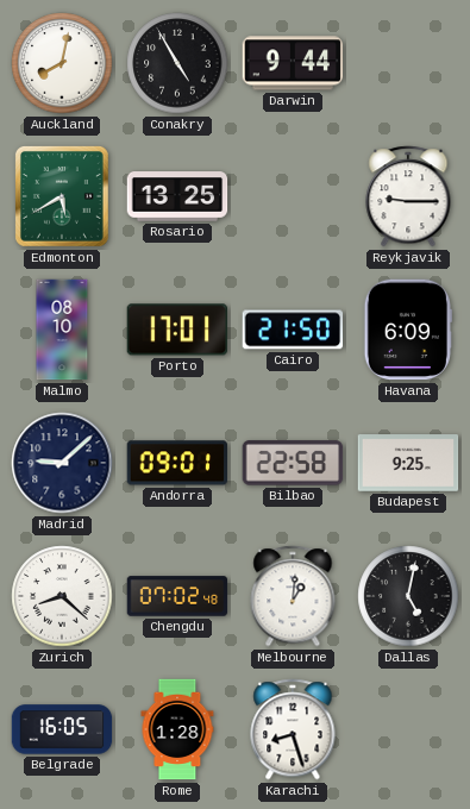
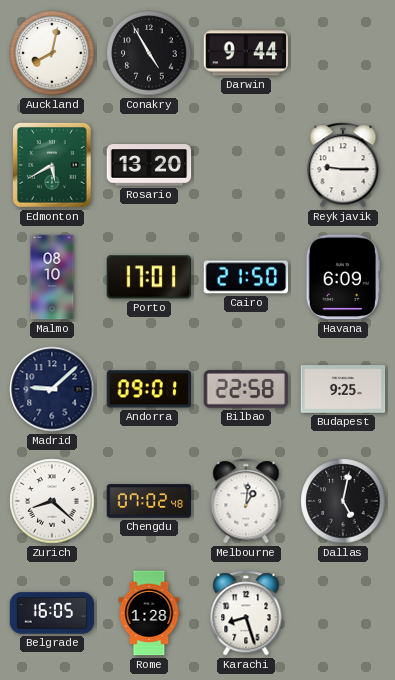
Rosario: 13:25 -> 13:20
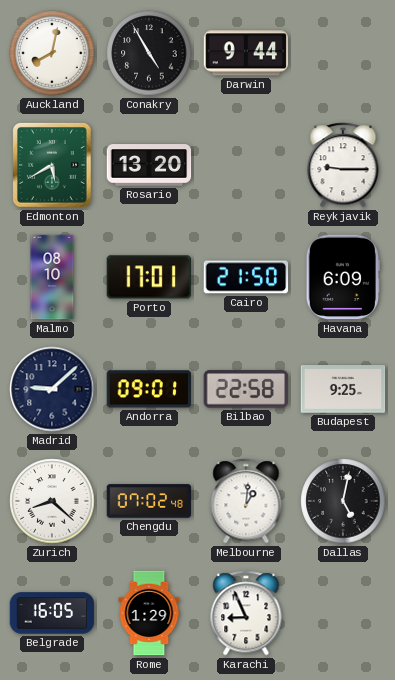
Rome: 1:28 -> 1:29
Karachi: 8:27 -> 8:56
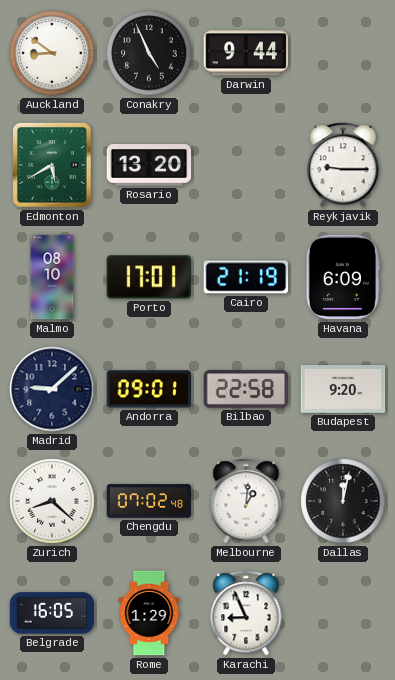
Auckland: 8:02 -> 8:51
Conakry: 4:55 -> 4:56
Cairo: 21:50 -> 21:19
Budapest: 9:25 -> 9:20
Dallas: 5:02 -> 12:02
